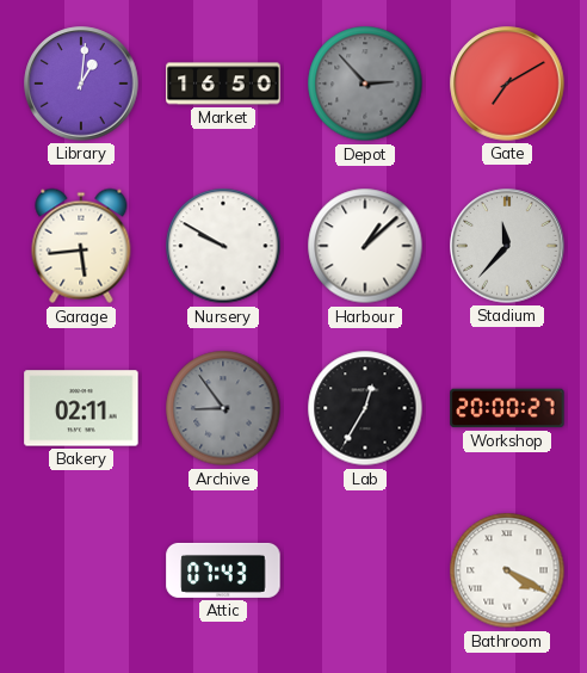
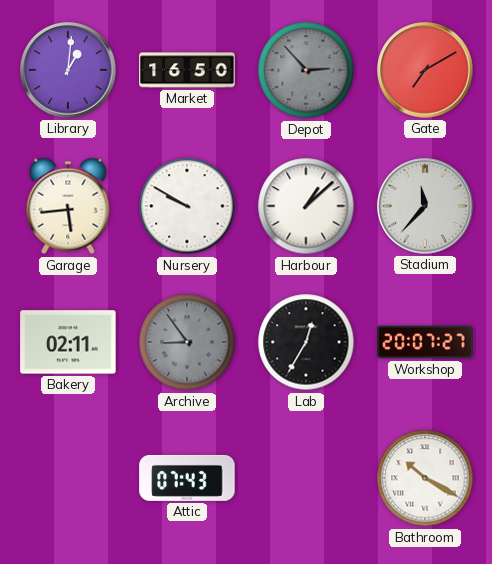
Workshop: 20:00 -> 20:07
Bathroom: 4:20 -> 10:20
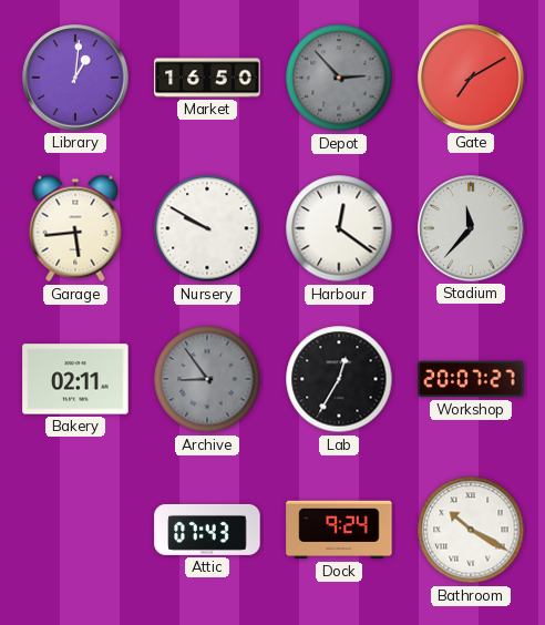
Harbour: 1:08 -> 12:21
Dock: none -> 9:24
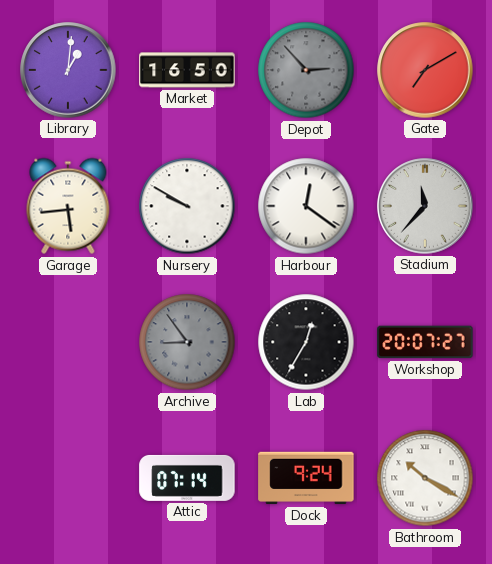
Bakery: 02:11 -> none
Attic: 07:43 -> 07:14
